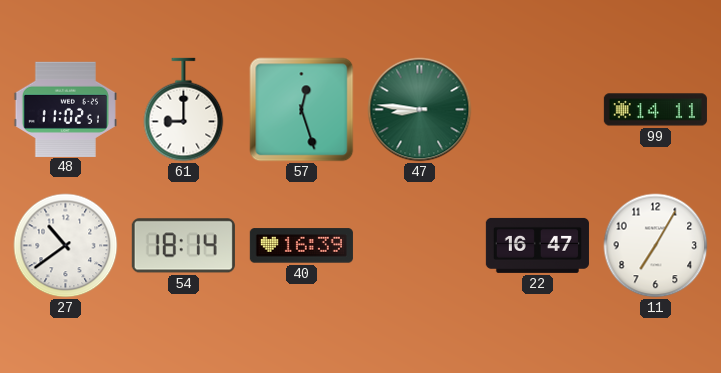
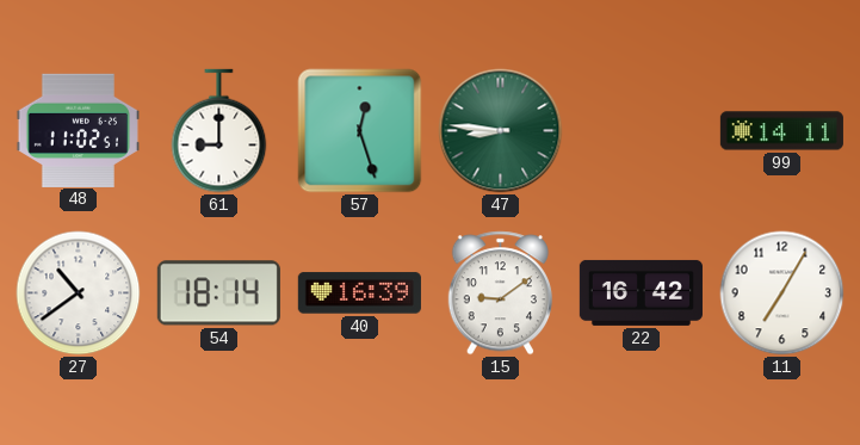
15: none -> 9:09
22: 16:47 -> 16:42
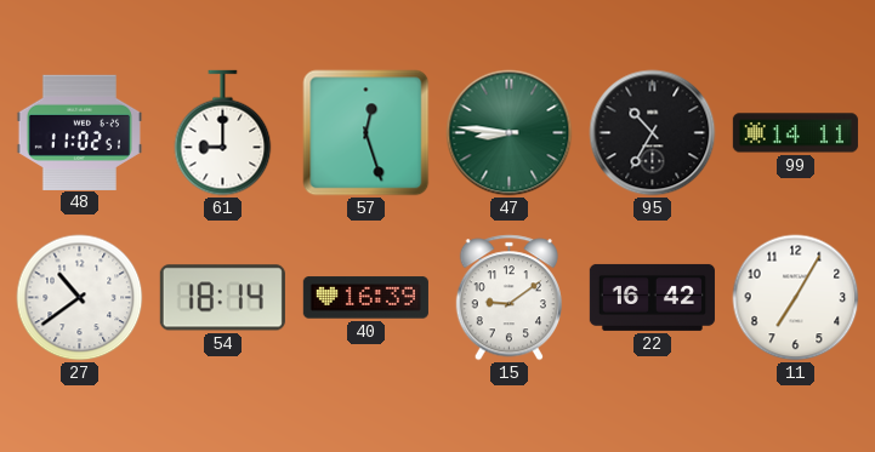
95: none -> 10:35
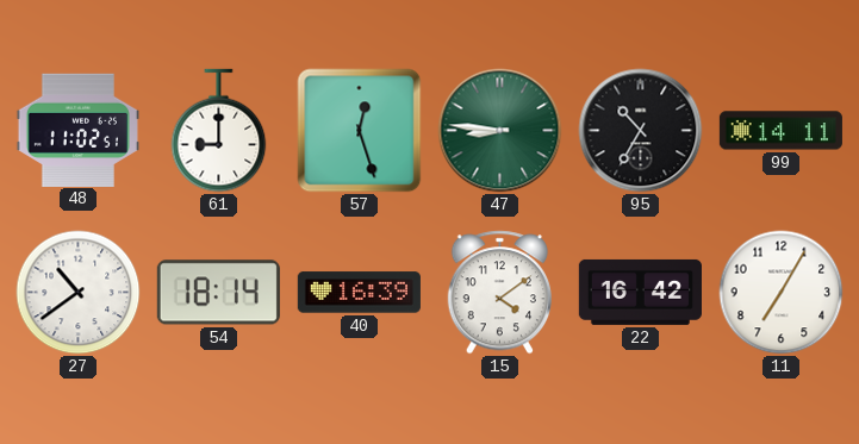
15: 9:09 -> 4:09
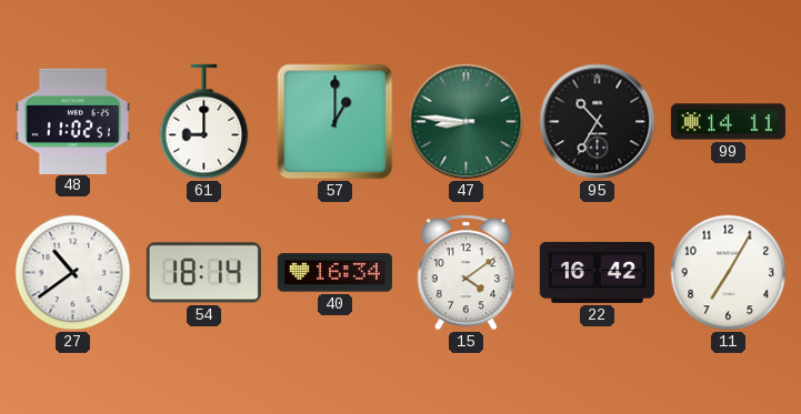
57: 12:27 -> 1:00
40: 16:39 -> 16:34
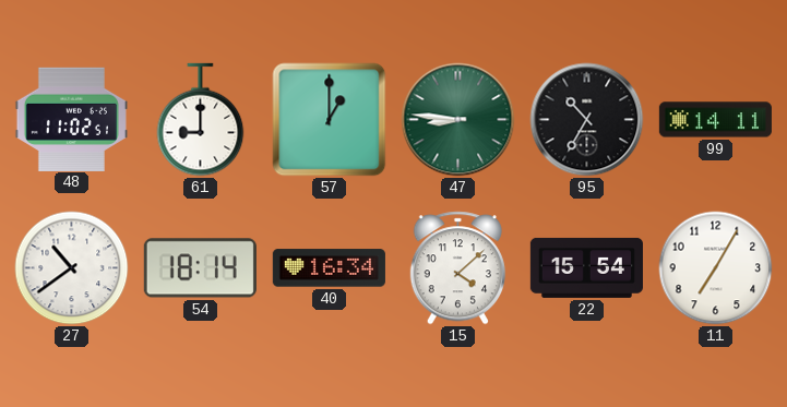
15: 4:09 -> 4:08
22: 16:42 -> 15:54
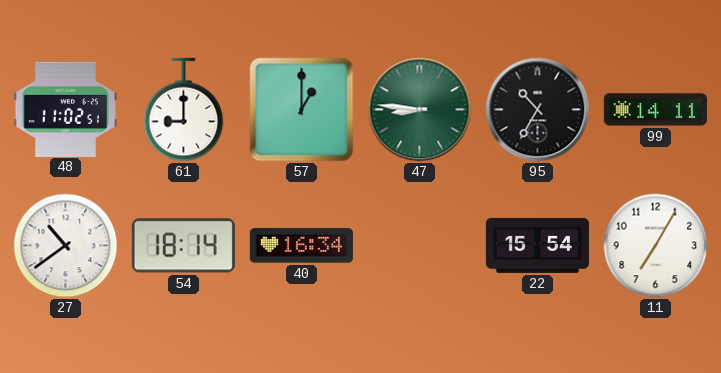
15: 4:08 -> none
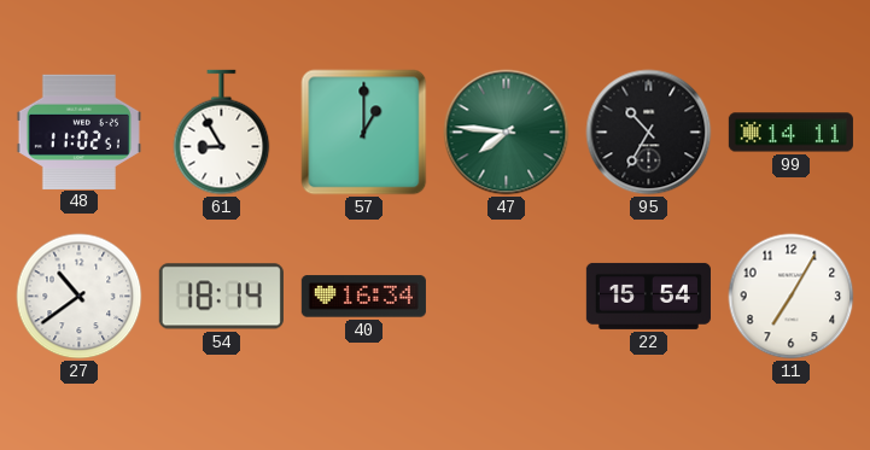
61: 9:00 -> 8:55
47: 8:46 -> 7:46
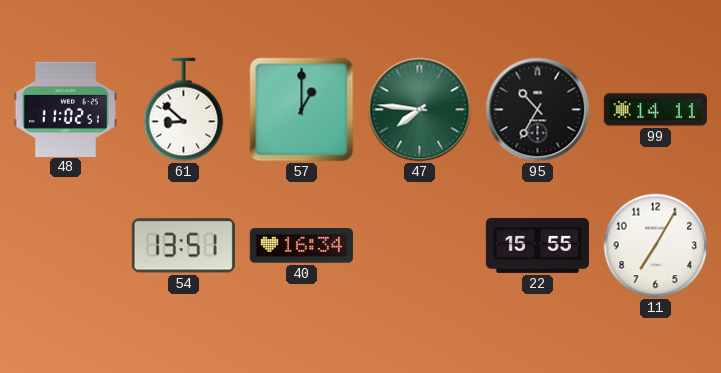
61: 8:55 -> 8:52
27: 10:39 -> none
54: 18:14 -> 13:51
22: 15:54 -> 15:55
